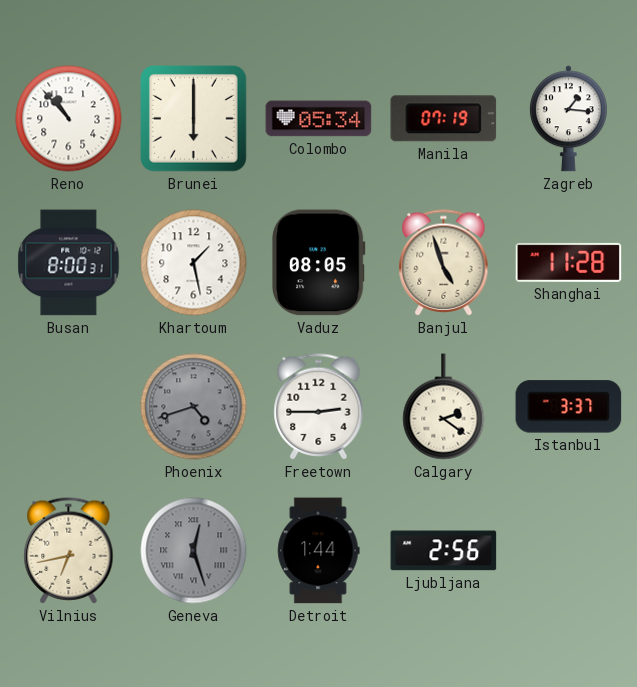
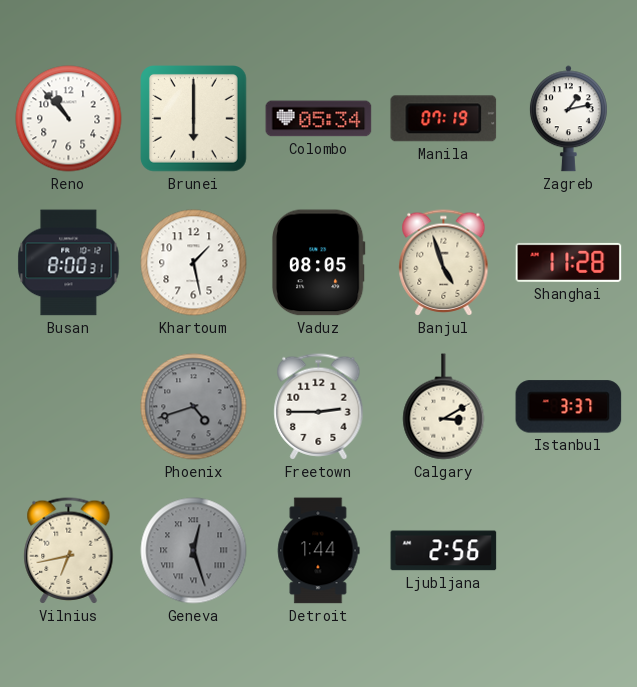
Zagreb: 1:16 -> 1:13
Calgary: 2:21 -> 3:10
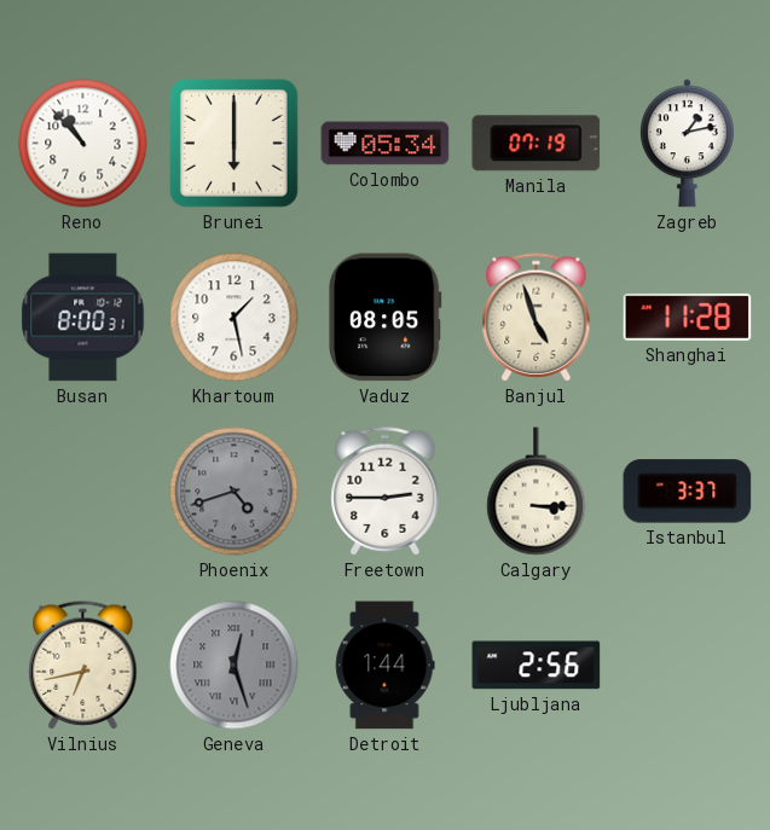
Calgary: 3:10 -> 3:15
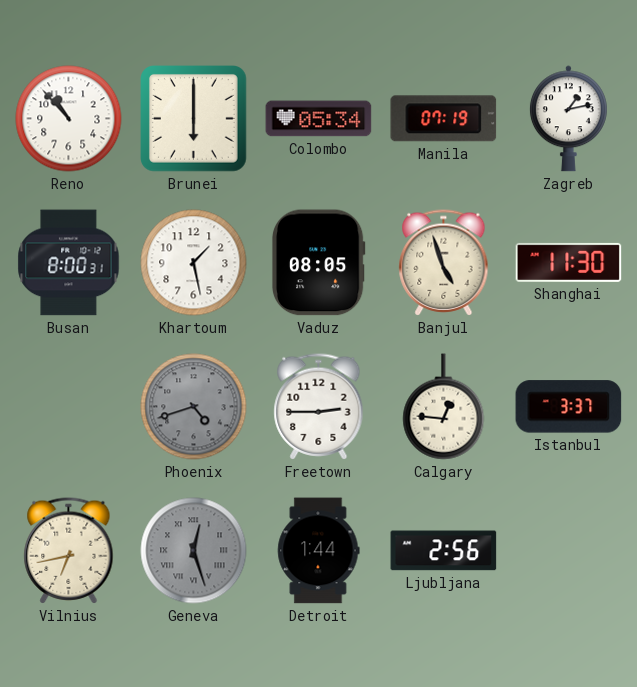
Shanghai: 11:28 -> 11:30
Calgary: 3:15 -> 12:46
